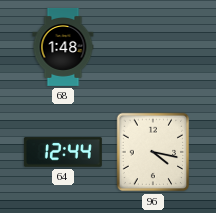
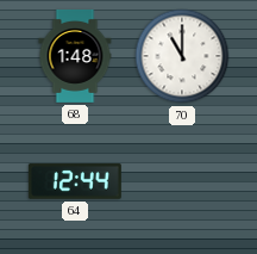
70: none -> 11:00
96: 4:17 -> none
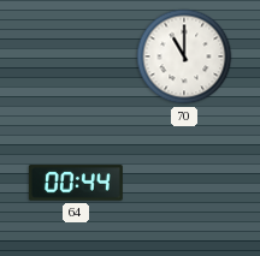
68: 1:48 -> none
64: 12:44 -> 00:44
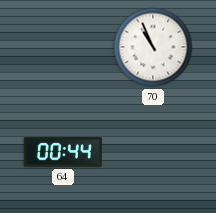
70: 11:00 -> 10:56
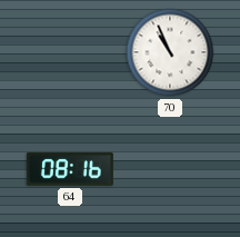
64: 00:44 -> 08:16
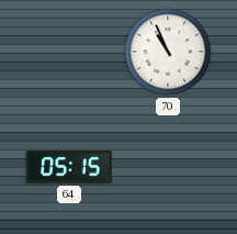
64: 08:16 -> 05:15
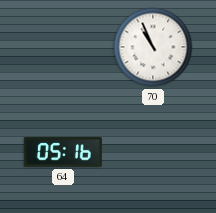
64: 05:15 -> 05:16
